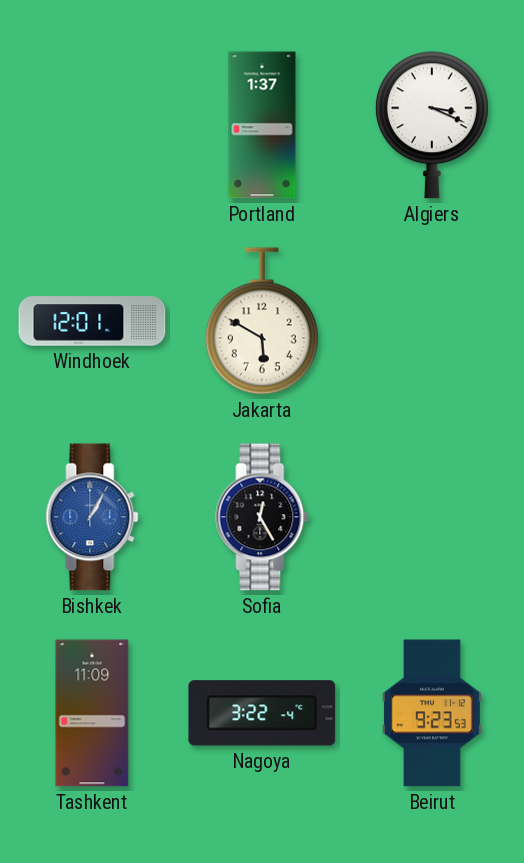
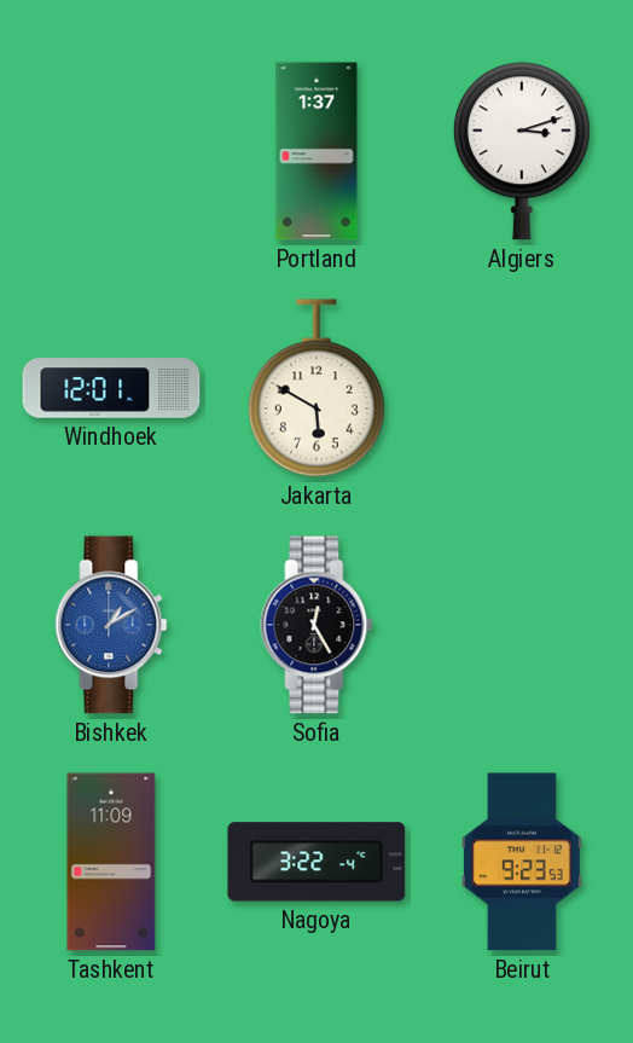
Algiers: 3:19 -> 3:12
Bishkek: 1:05 -> 1:10
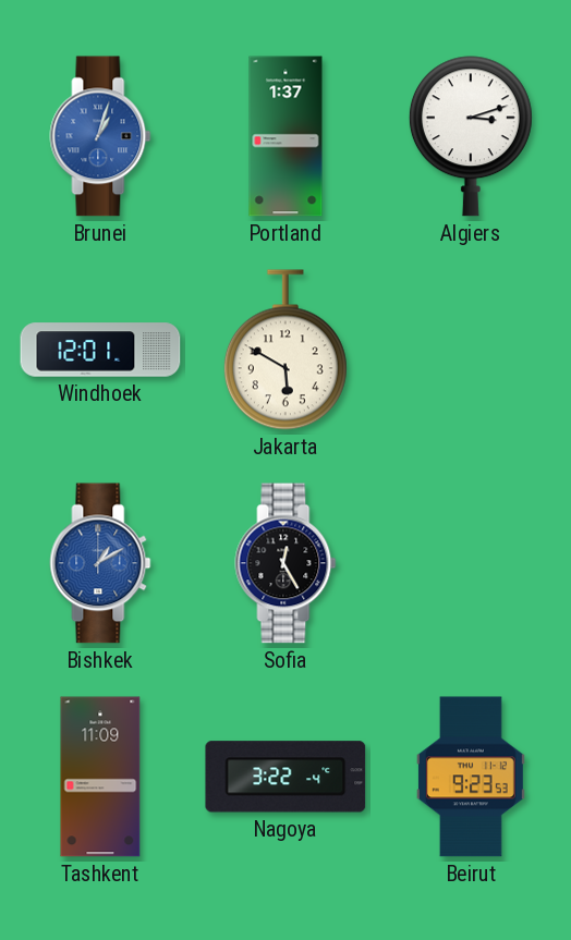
Brunei: none -> 1:03
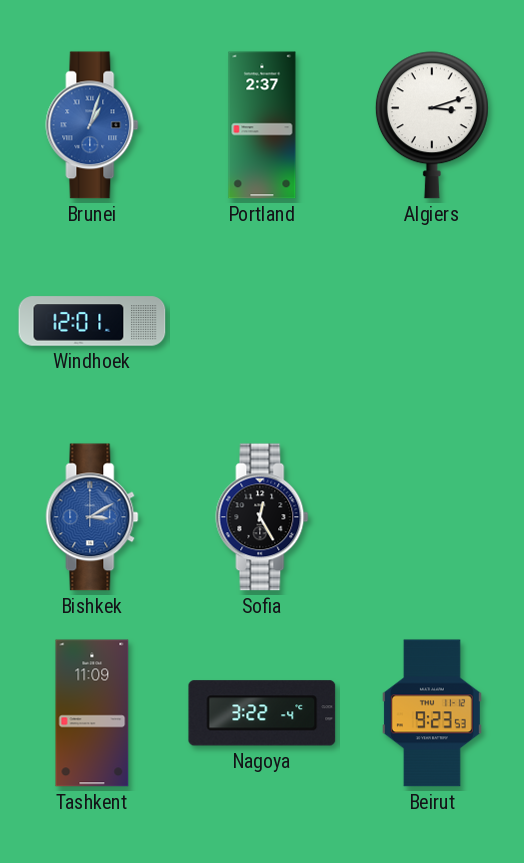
Portland: 1:37 -> 2:37
Jakarta: 5:50 -> none
Bishkek: 1:10 -> 3:10
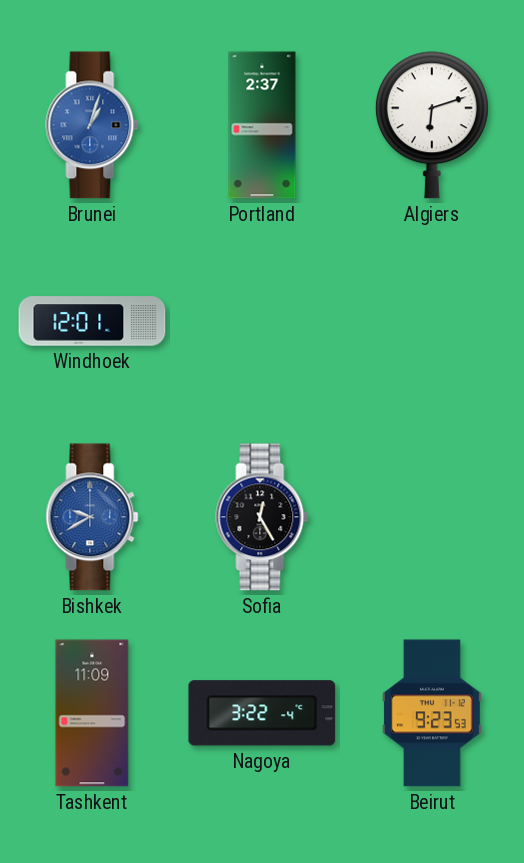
Algiers: 3:12 -> 6:12
Bishkek: 3:10 -> 9:40
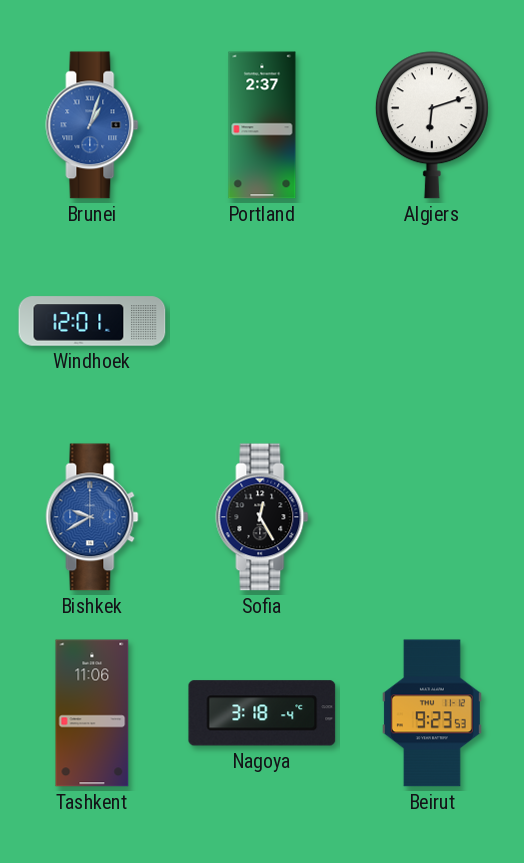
Tashkent: 11:09 -> 11:06
Nagoya: 3:22 -> 3:18
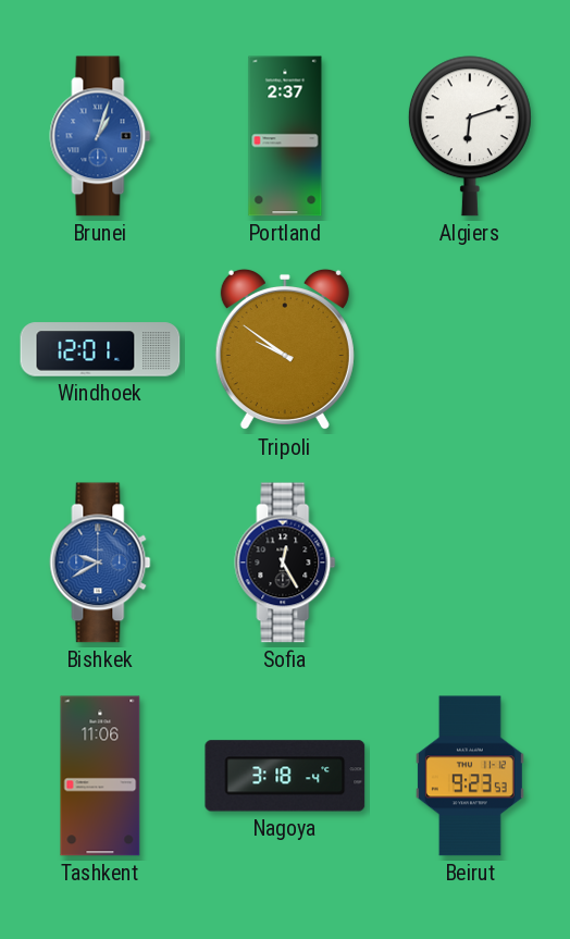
Tripoli: none -> 9:51
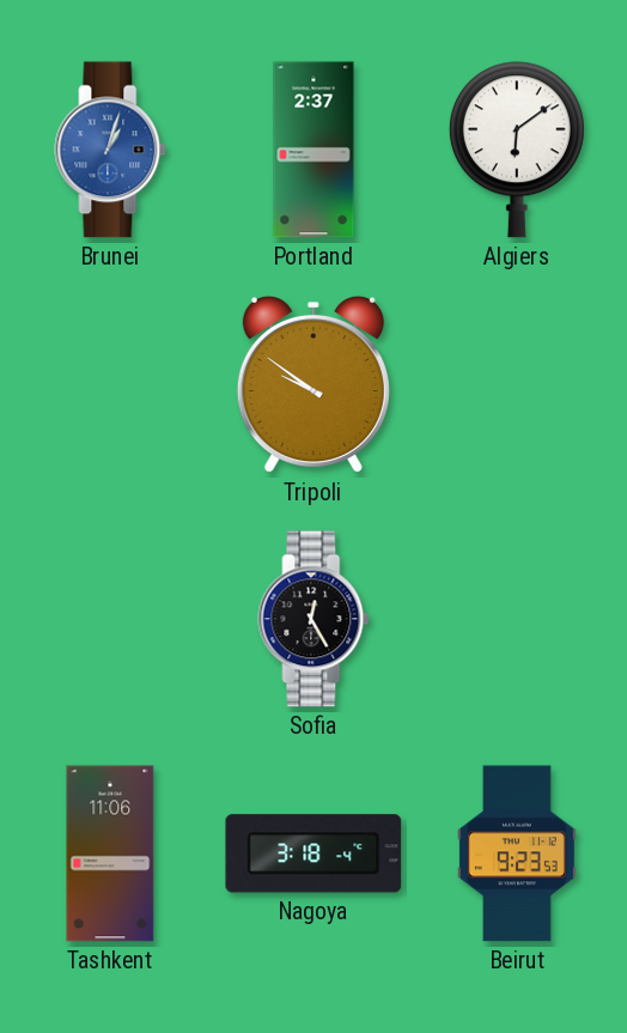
Algiers: 6:12 -> 6:09
Windhoek: 12:01 -> none
Bishkek: 9:40 -> none
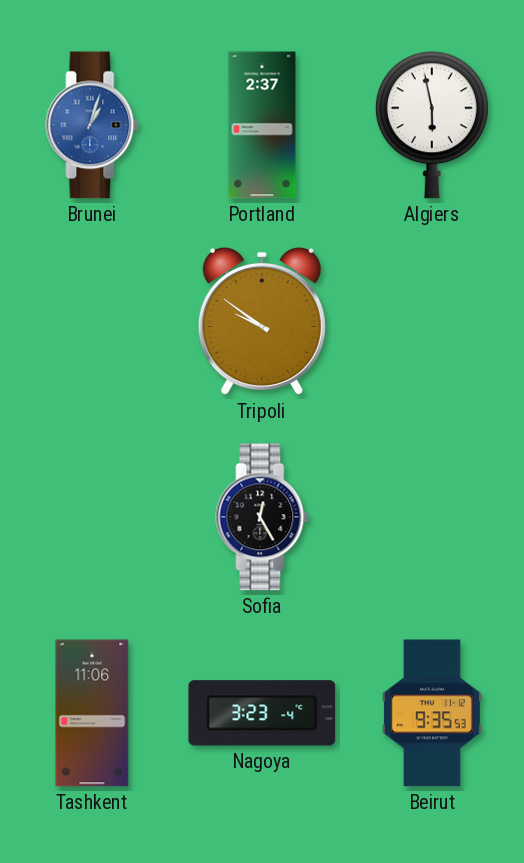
Algiers: 6:09 -> 5:58
Nagoya: 3:18 -> 3:23
Beirut: 9:23 -> 9:35
